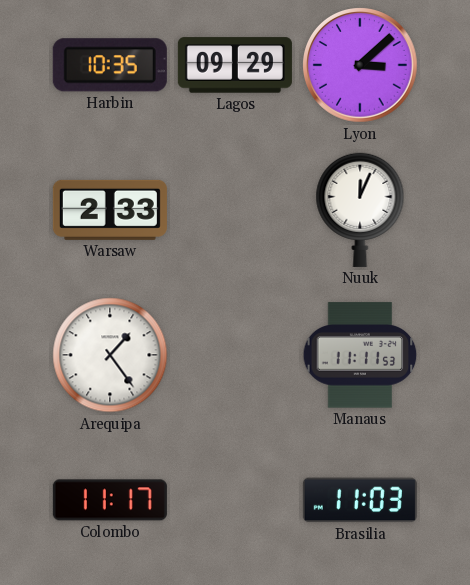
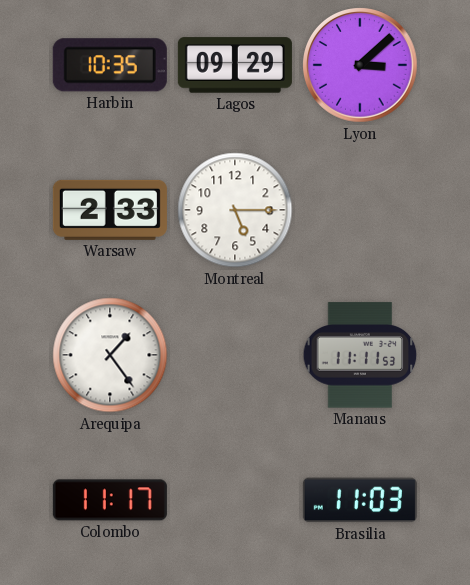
Montreal: none -> 5:15
Nuuk: 12:04 -> none
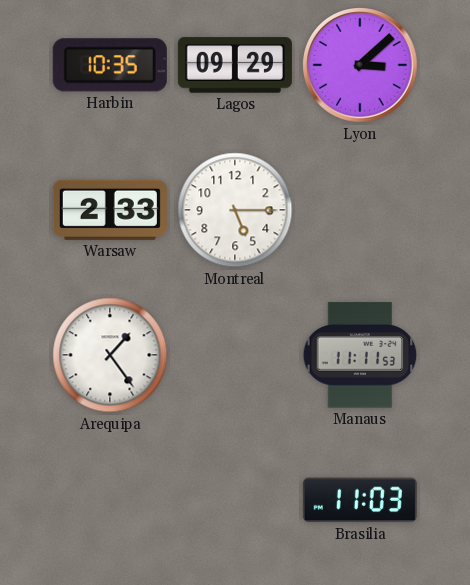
Colombo: 11:17 -> none
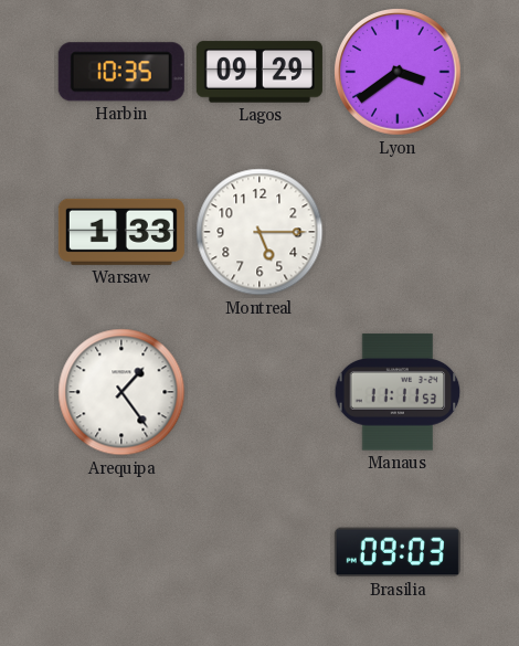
Lyon: 3:08 -> 3:39
Warsaw: 2:33 -> 1:33
Brasilia: 11:03 -> 09:03
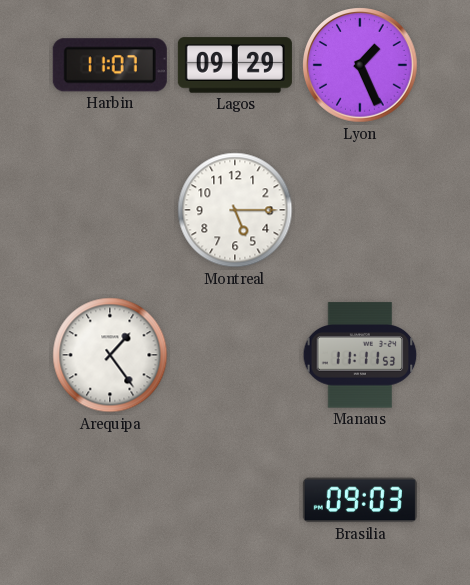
Harbin: 10:35 -> 11:07
Lyon: 3:39 -> 1:26
Warsaw: 1:33 -> none
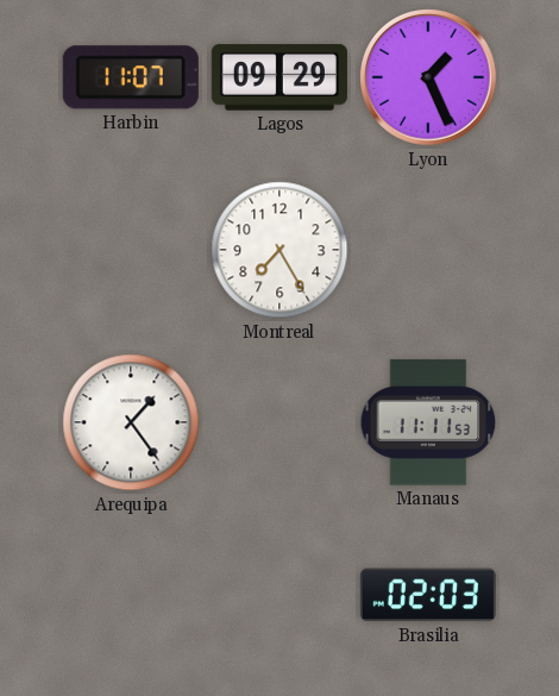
Montreal: 5:15 -> 7:25
Brasilia: 09:03 -> 02:03
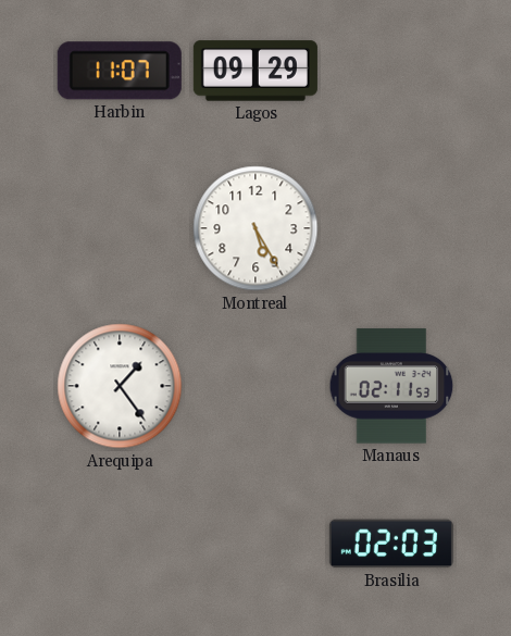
Lyon: 1:26 -> none
Montreal: 7:25 -> 5:25
Manaus: 11:11 -> 02:11
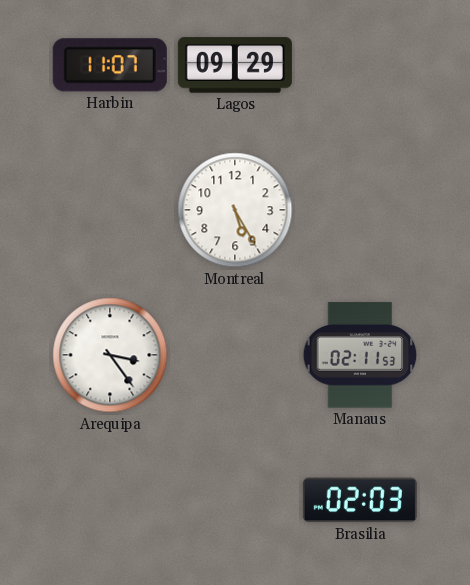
Arequipa: 1:24 -> 3:24
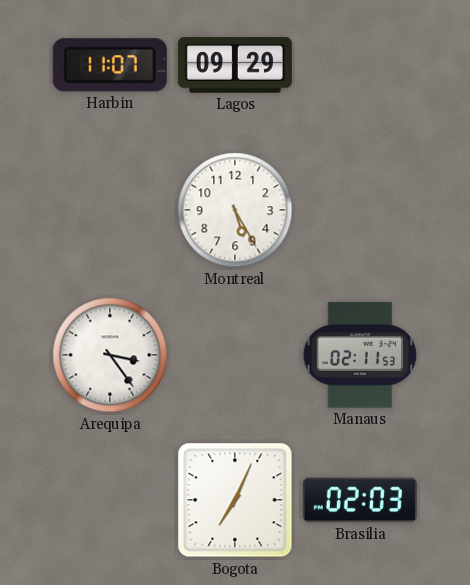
Bogota: none -> 7:04
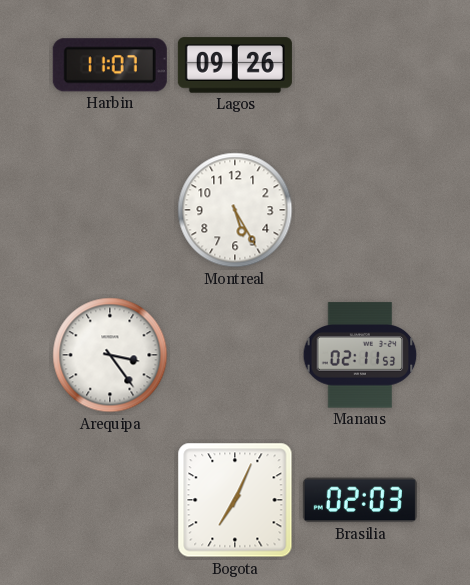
Lagos: 09:29 -> 09:26
